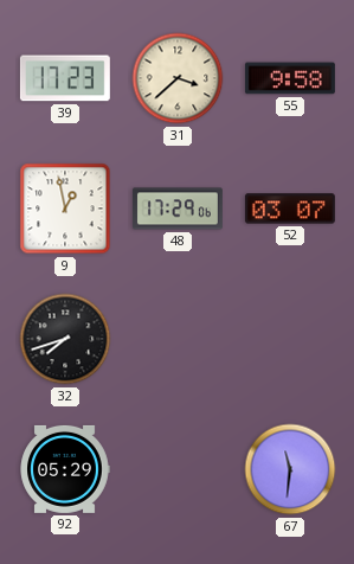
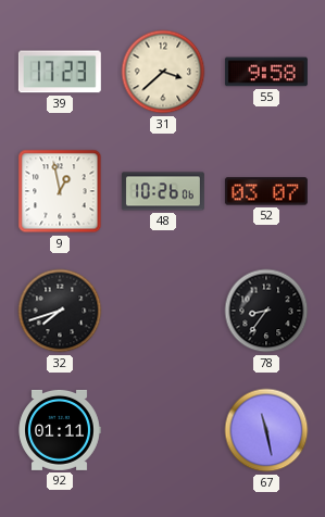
48: 17:29 -> 10:26
78: none -> 8:36
92: 05:29 -> 01:11
67: 11:31 -> 11:28
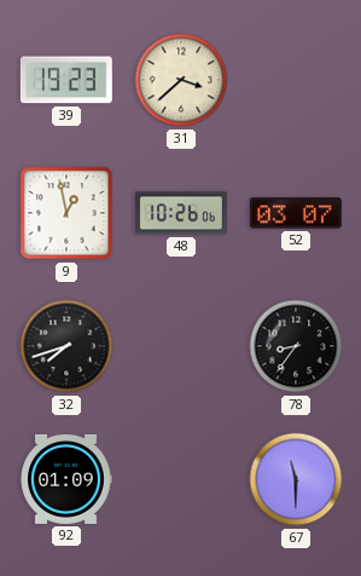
39: 17:23 -> 19:23
55: 9:58 -> none
92: 01:11 -> 01:09
67: 11:28 -> 11:30
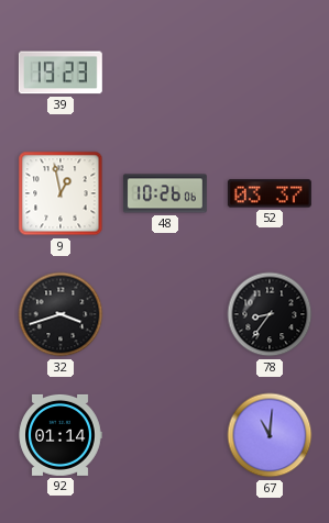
31: 3:38 -> none
52: 03:07 -> 03:37
32: 7:42 -> 3:42
92: 01:09 -> 01:14
67: 11:30 -> 11:01
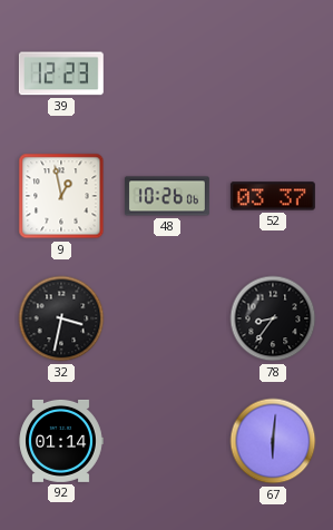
39: 19:23 -> 12:23
32: 3:42 -> 3:32
67: 11:01 -> 6:01
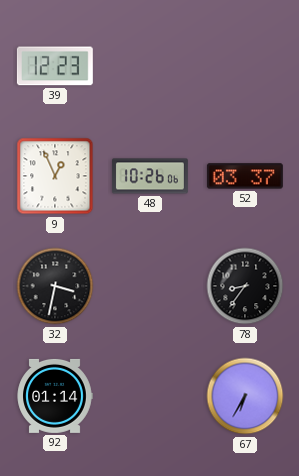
9: 12:58 -> 12:56
67: 6:01 -> 6:35
